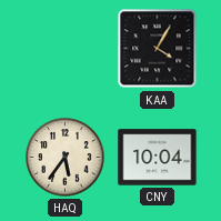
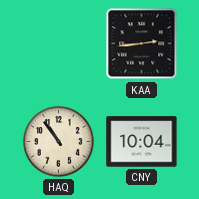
KAA: 4:05 -> 2:44
HAQ: 5:36 -> 10:54
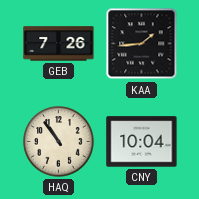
GEB: none -> 7:26
KAA: 2:44 -> 1:44
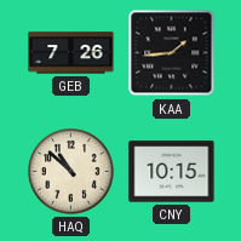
HAQ: 10:54 -> 10:52
CNY: 10:04 -> 10:15
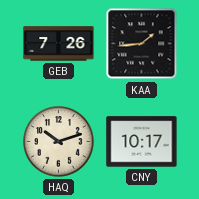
HAQ: 10:52 -> 10:12
CNY: 10:15 -> 10:17
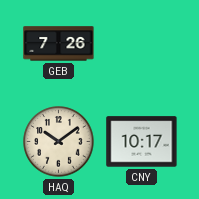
KAA: 1:44 -> none
HAQ: 10:12 -> 10:09
